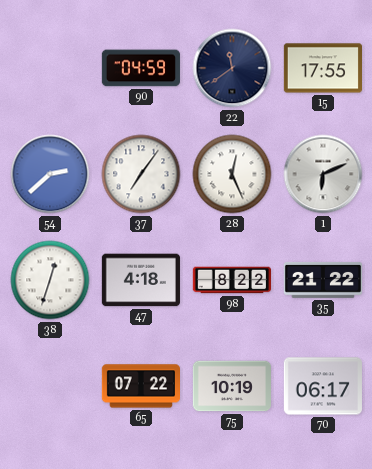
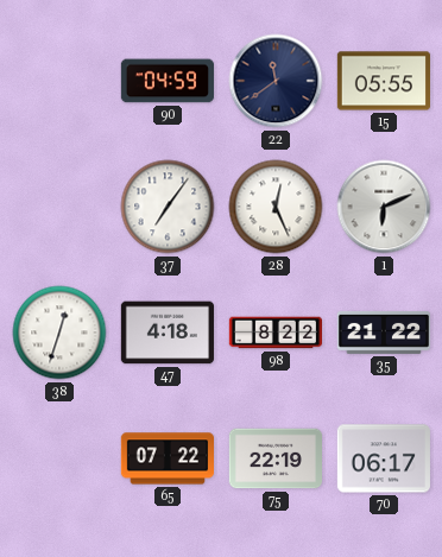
15: 17:55 -> 05:55
54: 2:38 -> none
75: 10:19 -> 22:19
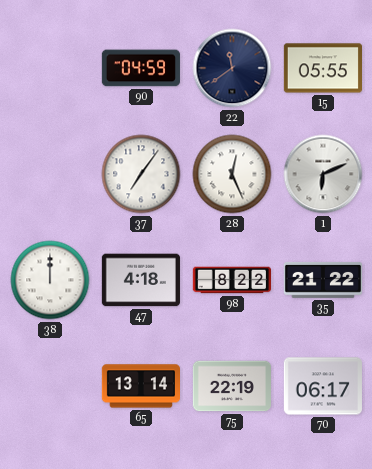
38: 12:33 -> 12:00
65: 07:22 -> 13:14
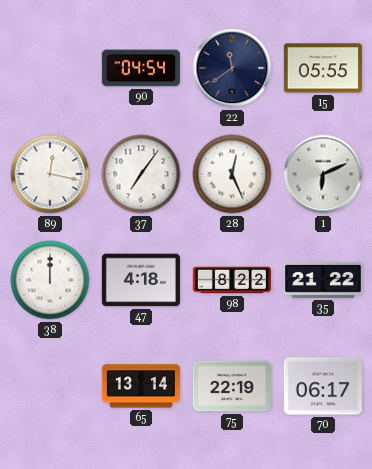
90: 04:59 -> 04:54
89: none -> 12:17
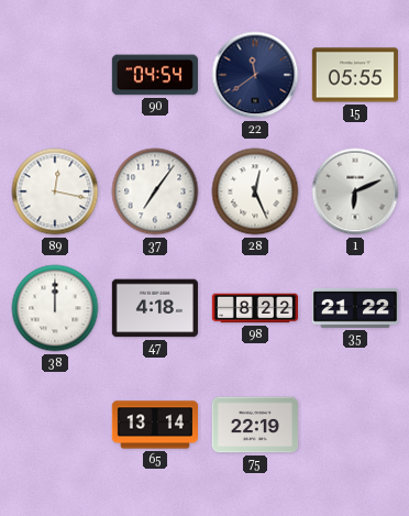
70: 06:17 -> none
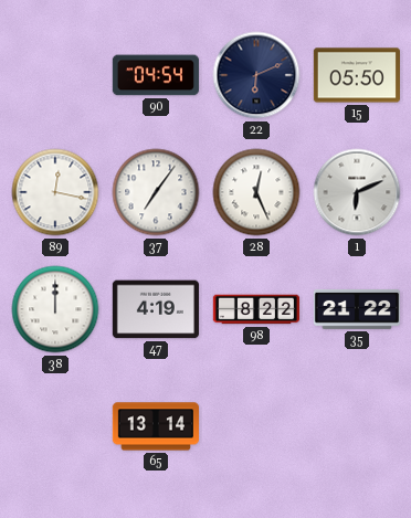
22: 11:39 -> 6:11
15: 05:55 -> 05:50
47: 4:18 -> 4:19
75: 22:19 -> none
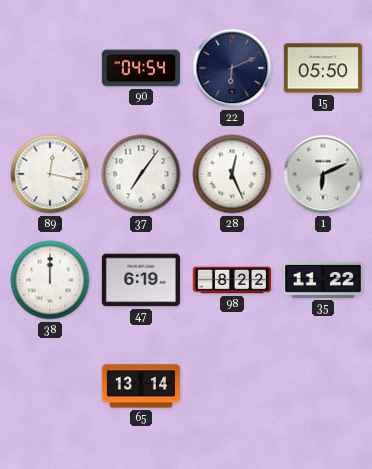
47: 4:19 -> 6:19
35: 21:22 -> 11:22
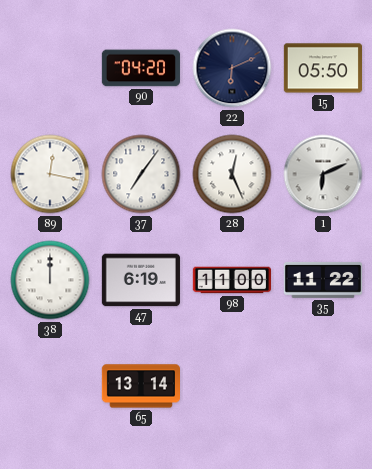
90: 04:54 -> 04:20
98: 8:22 -> 11:00
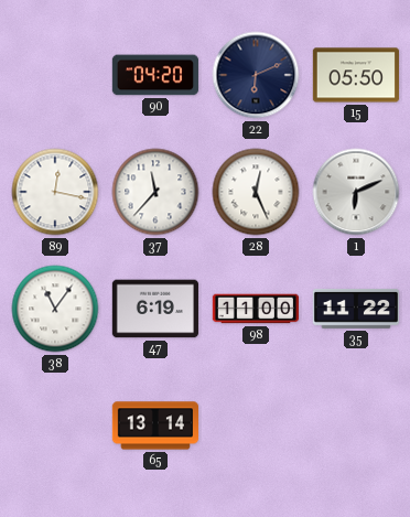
37: 7:06 -> 11:37
38: 12:00 -> 11:06
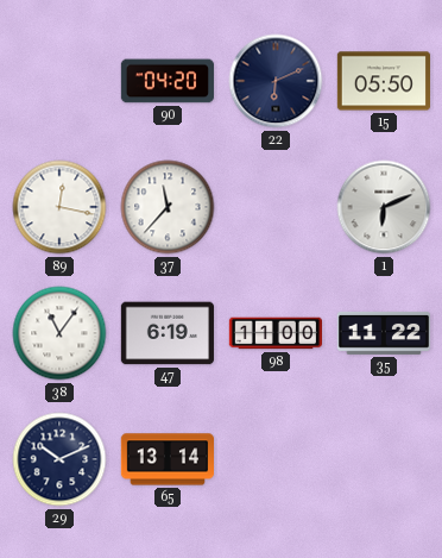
28: 12:26 -> none
29: none -> 10:11
